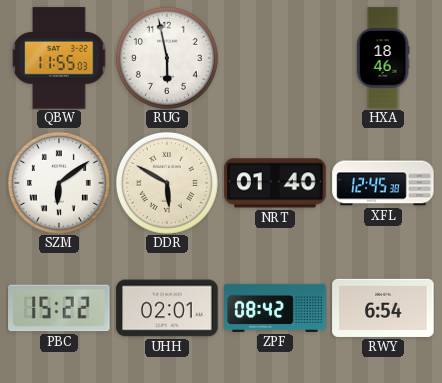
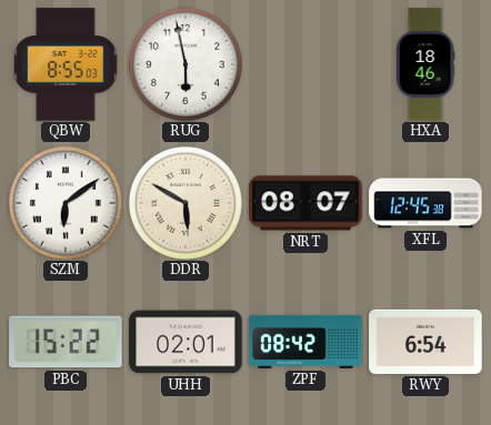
QBW: 11:55 -> 8:55
NRT: 01:40 -> 08:07
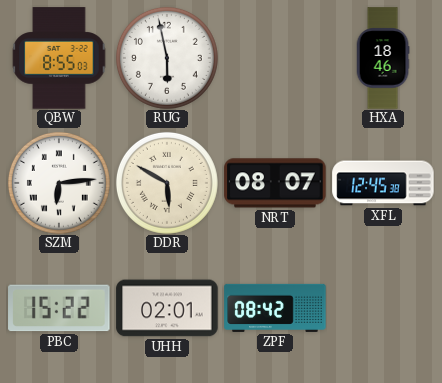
SZM: 6:09 -> 6:14
RWY: 6:54 -> none
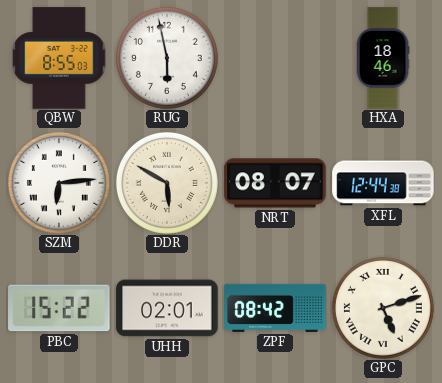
XFL: 12:45 -> 12:44
GPC: none -> 5:12
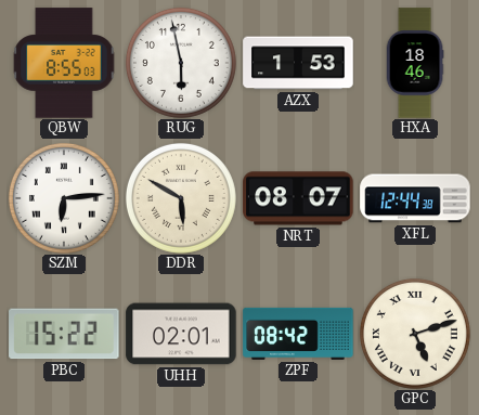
AZX: none -> 1:53
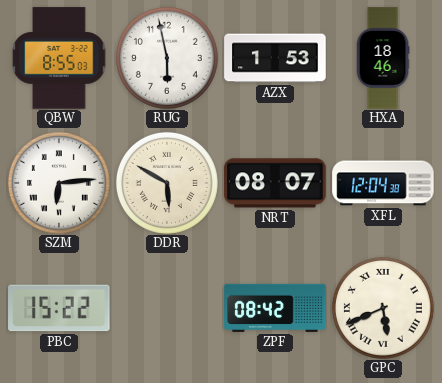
XFL: 12:44 -> 12:04
UHH: 02:01 -> none
GPC: 5:12 -> 5:41
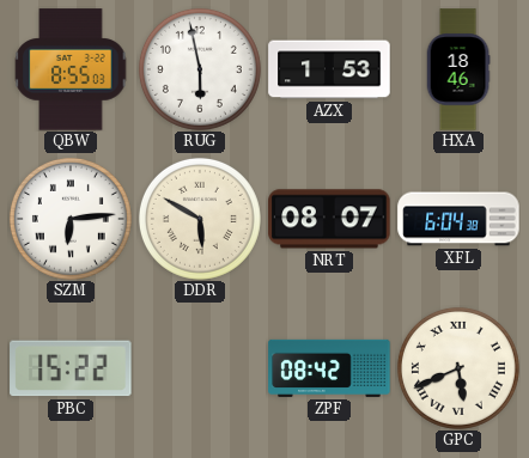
XFL: 12:04 -> 6:04
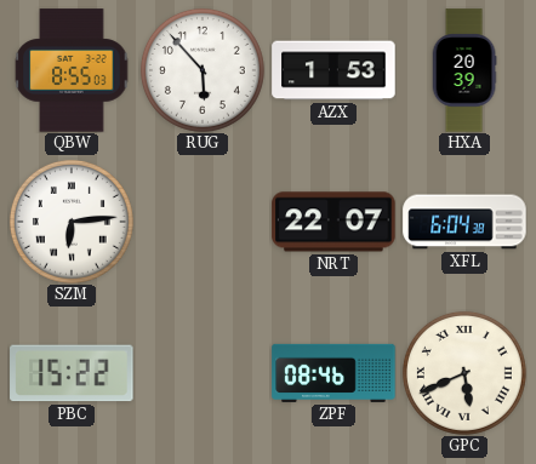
RUG: 5:58 -> 5:53
HXA: 18:46 -> 20:39
DDR: 5:50 -> none
NRT: 08:07 -> 22:07
ZPF: 08:42 -> 08:46
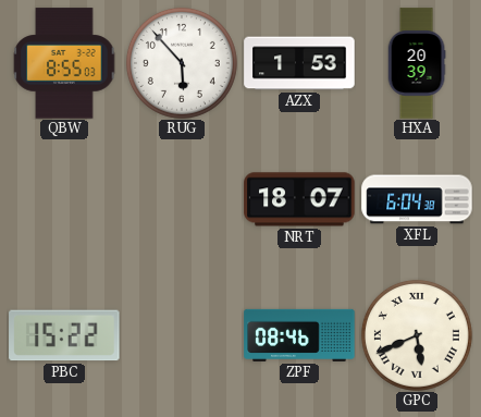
SZM: 6:14 -> none
NRT: 22:07 -> 18:07
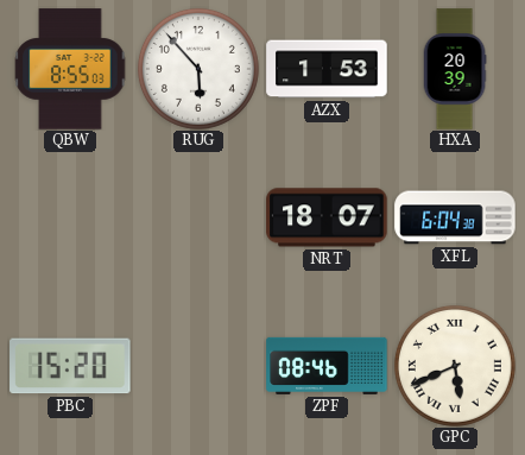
PBC: 15:22 -> 15:20
